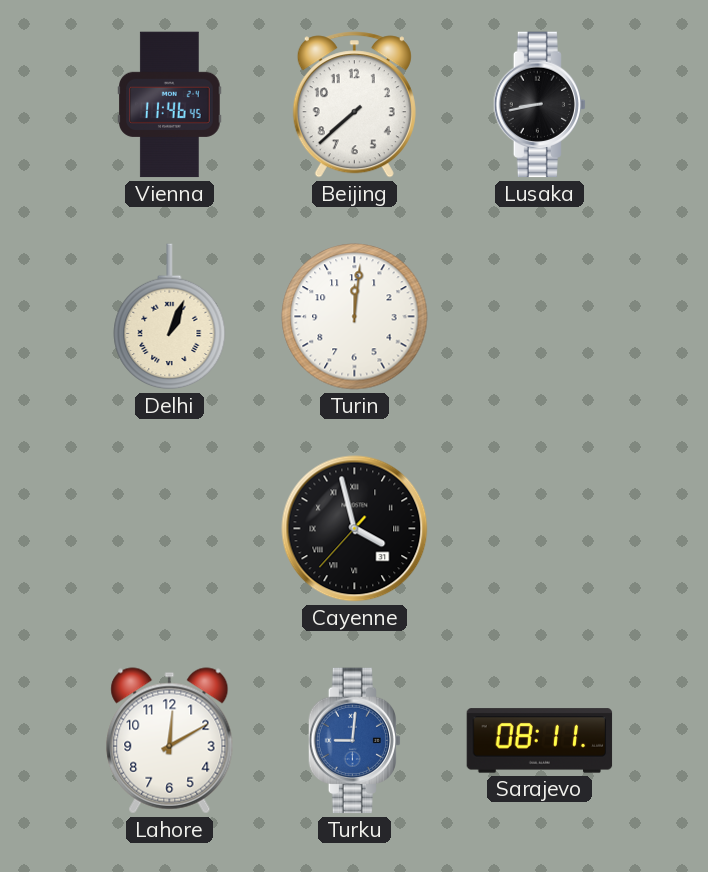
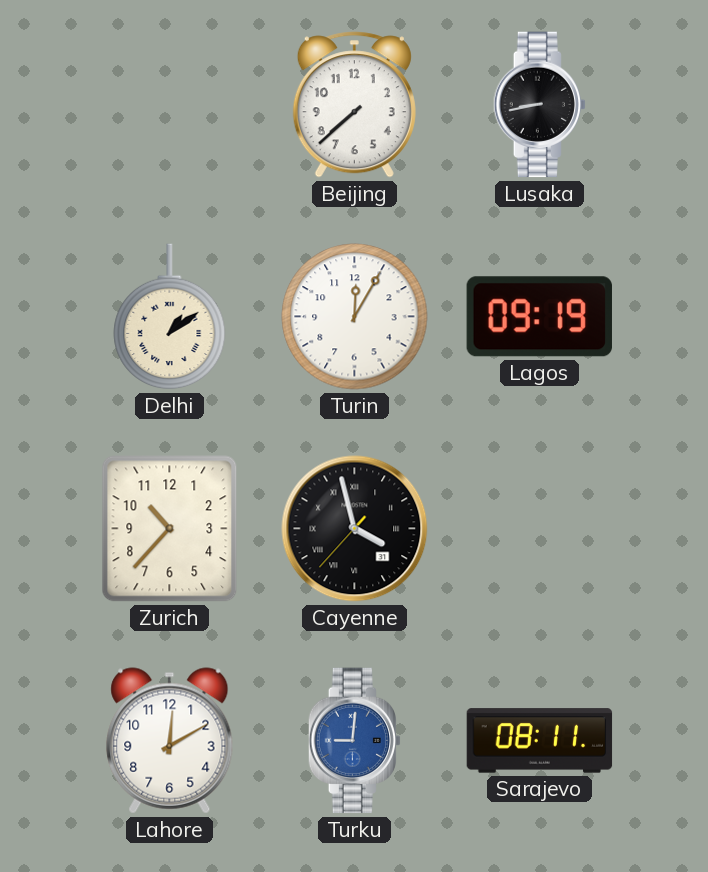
Vienna: 11:46 -> none
Delhi: 1:04 -> 1:09
Turin: 12:01 -> 12:05
Lagos: none -> 09:19
Zurich: none -> 10:37
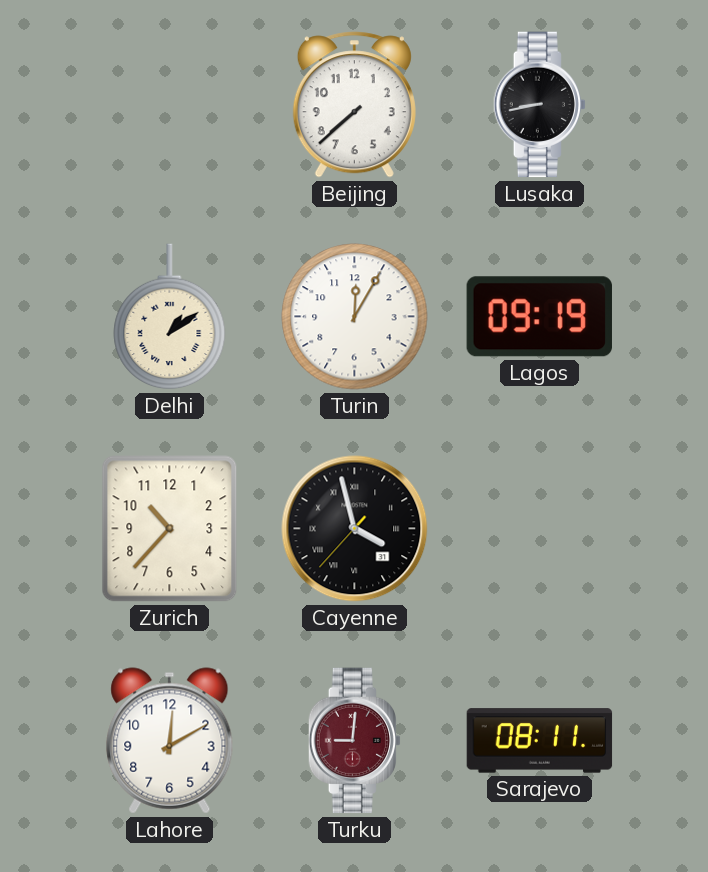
Turku dial: blue -> burgundy
